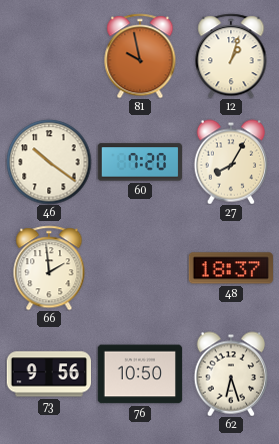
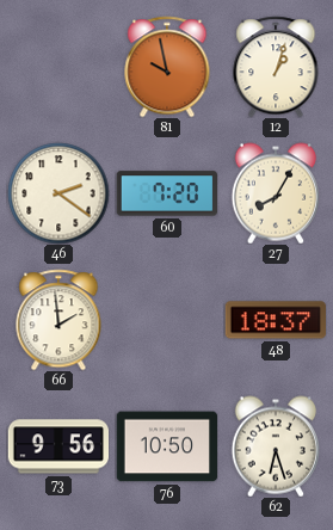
46: 10:21 -> 2:21
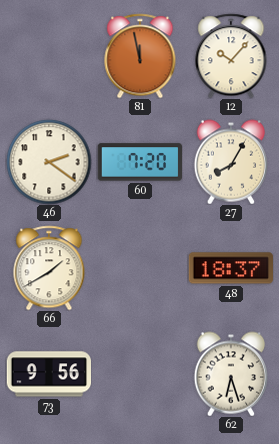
81: 9:58 -> 11:58
12: 1:03 -> 10:07
66: 1:59 -> 1:40
76: 10:50 -> none
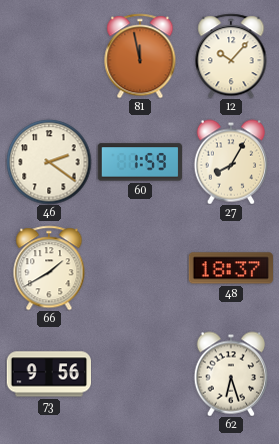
60: 7:20 -> 1:59
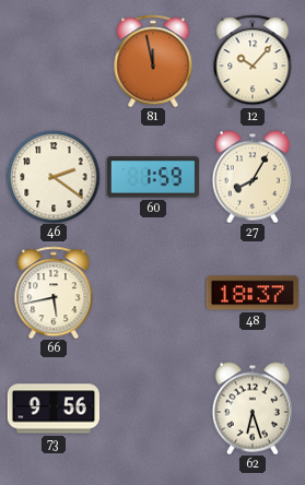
66: 1:40 -> 5:43
